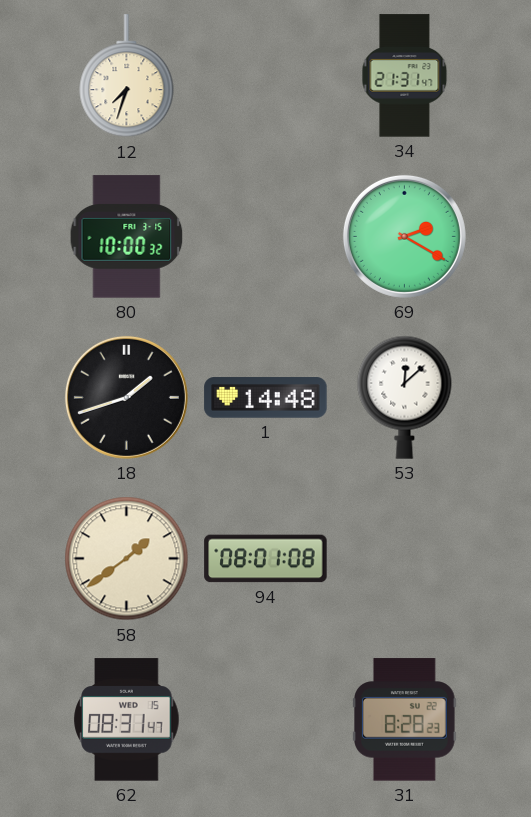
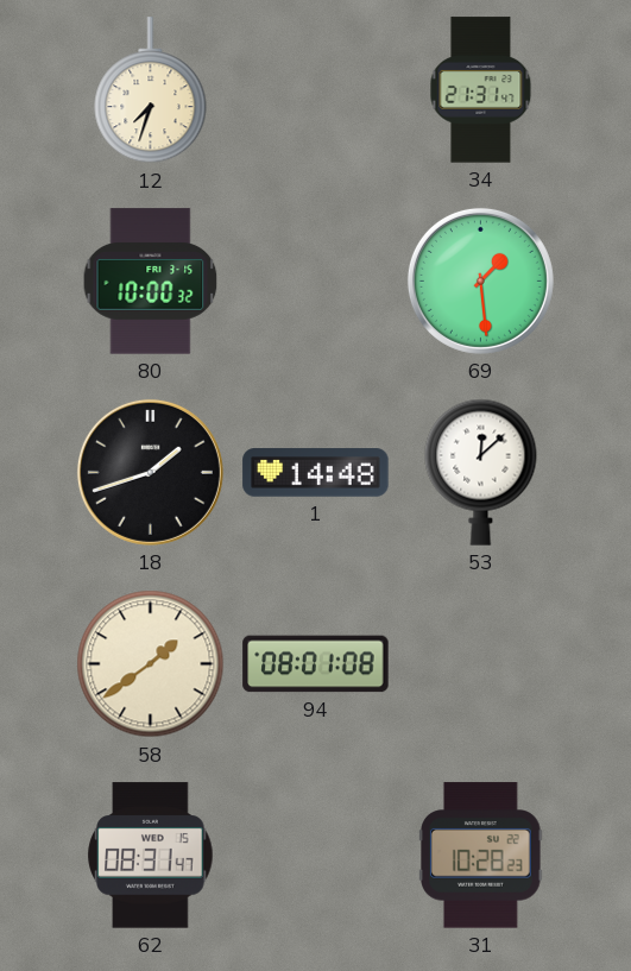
69: 2:20 -> 1:29
31: 8:28 -> 10:28
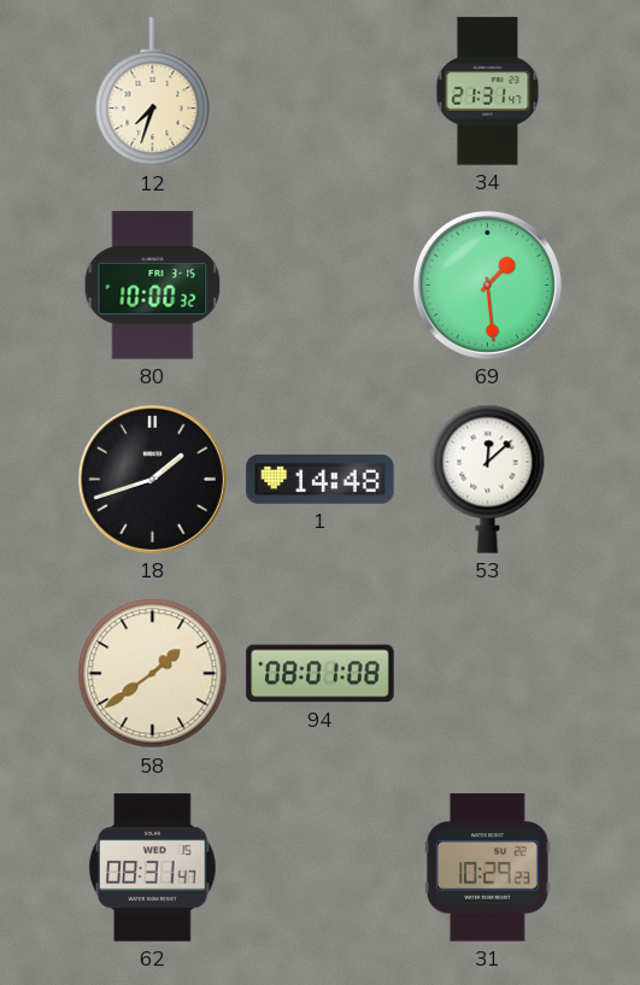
31: 10:28 -> 10:29
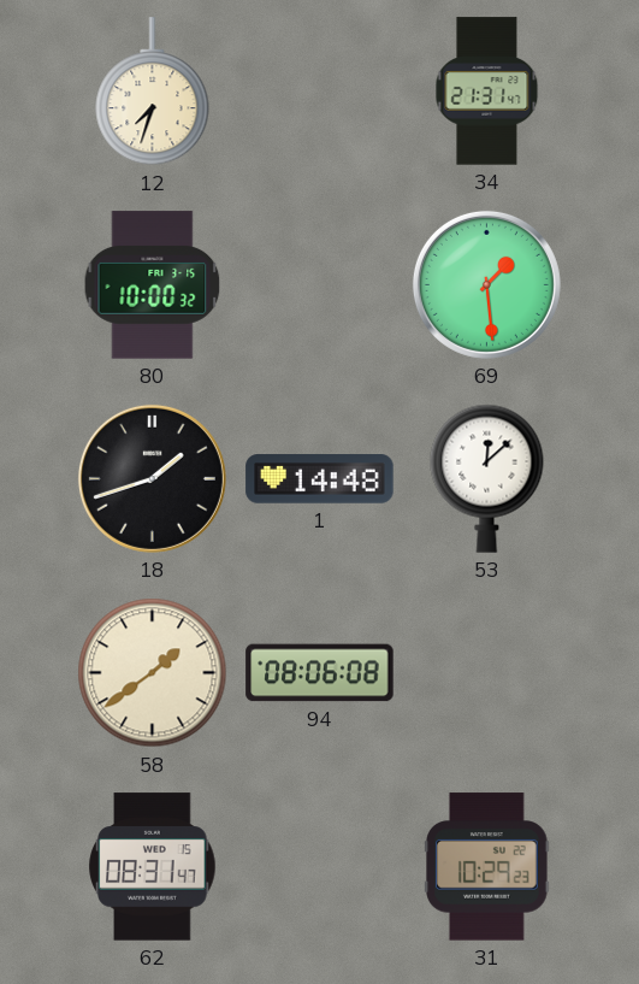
94: 08:01 -> 08:06
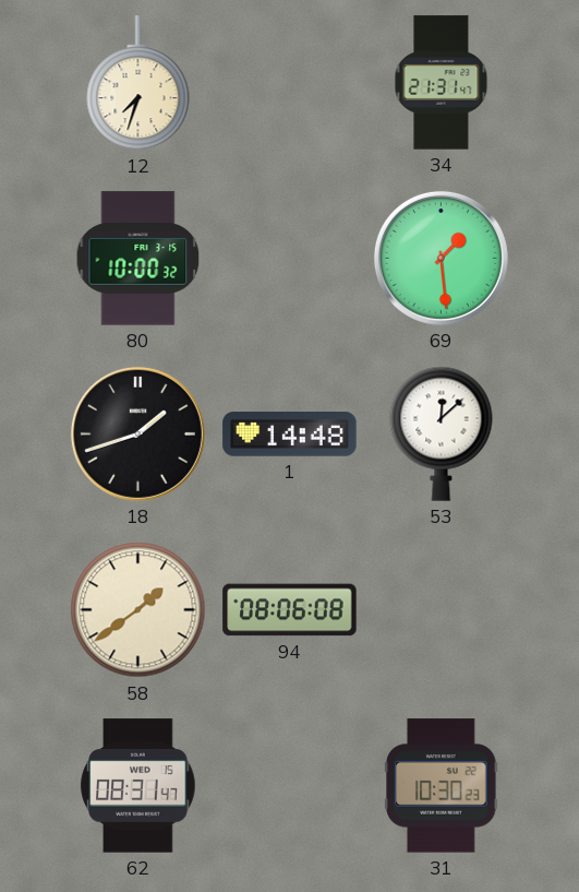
31: 10:29 -> 10:30
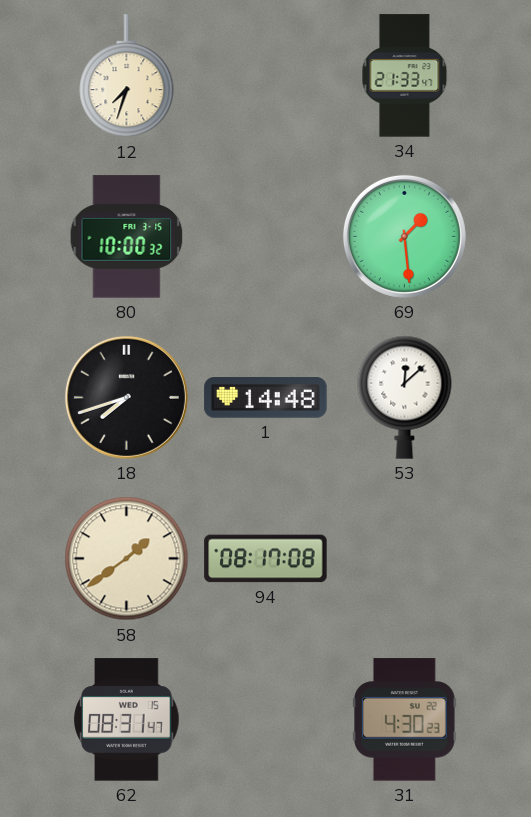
34: 21:31 -> 21:33
18: 1:42 -> 7:42
94: 08:06 -> 08:17
31: 10:30 -> 4:30
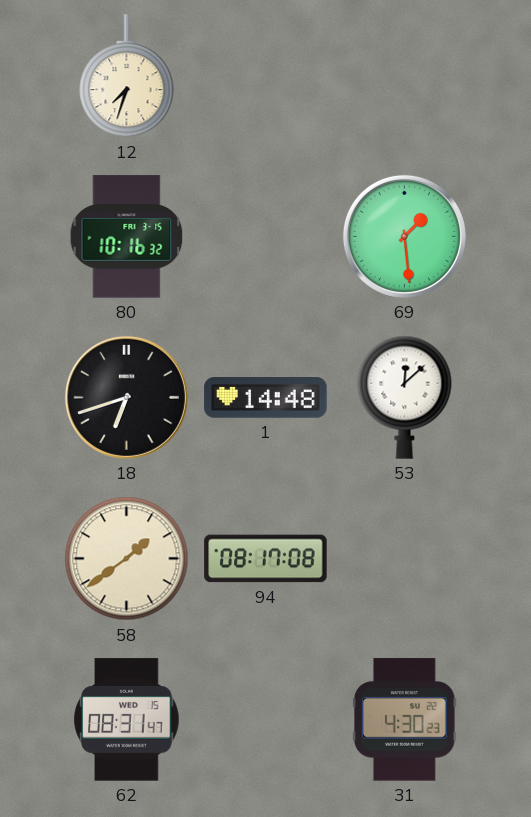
34: 21:33 -> none
80: 10:00 -> 10:16
18: 7:42 -> 6:42
